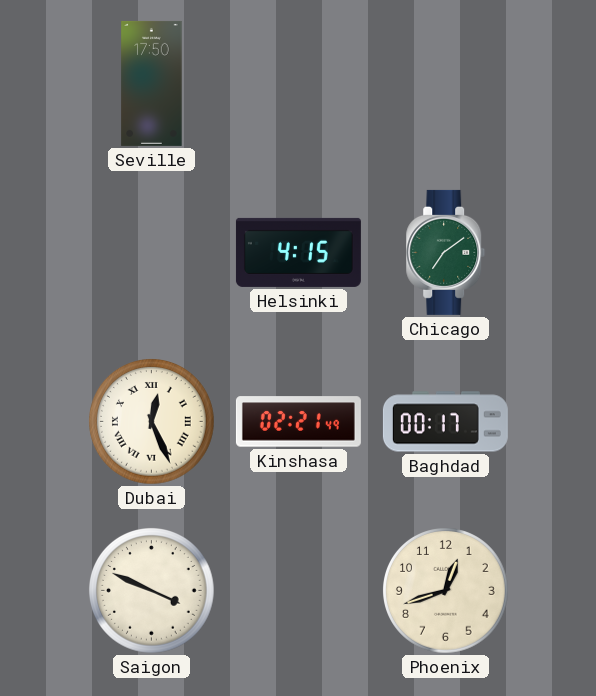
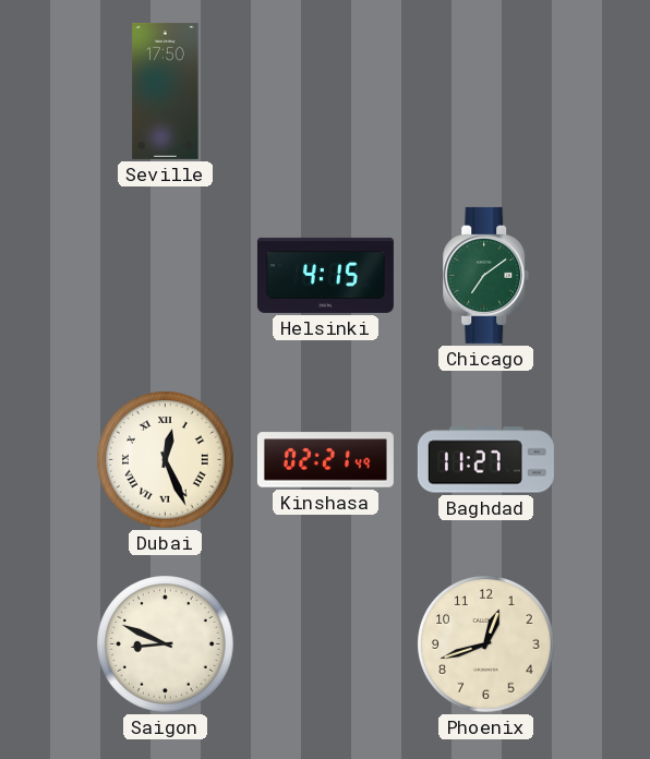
Baghdad: 00:17 -> 11:27
Saigon: 3:49 -> 8:49
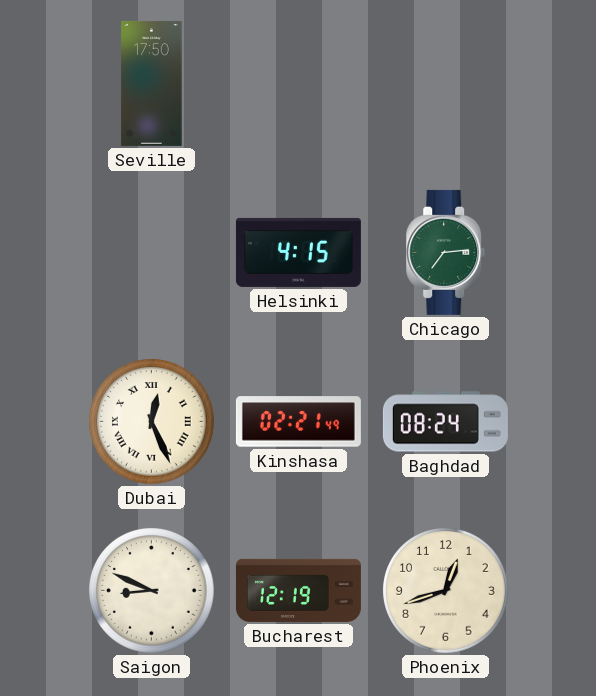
Chicago: 7:09 -> 7:14
Baghdad: 11:27 -> 08:24
Bucharest: none -> 12:19
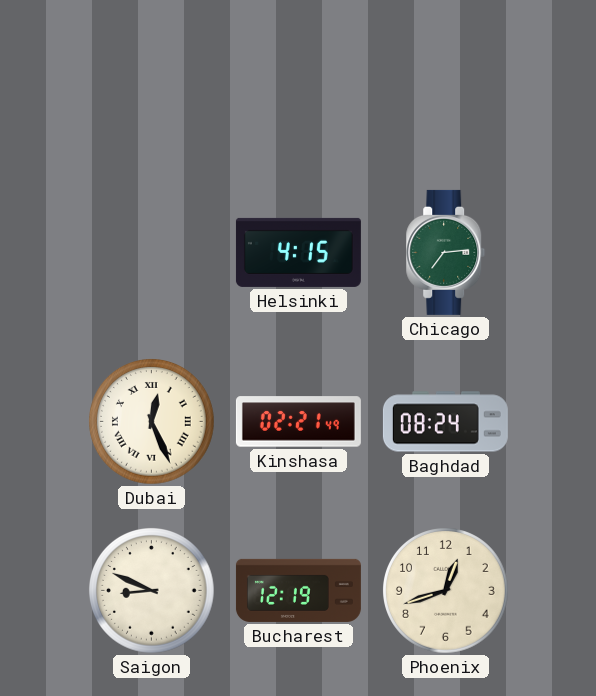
Seville: 17:50 -> none
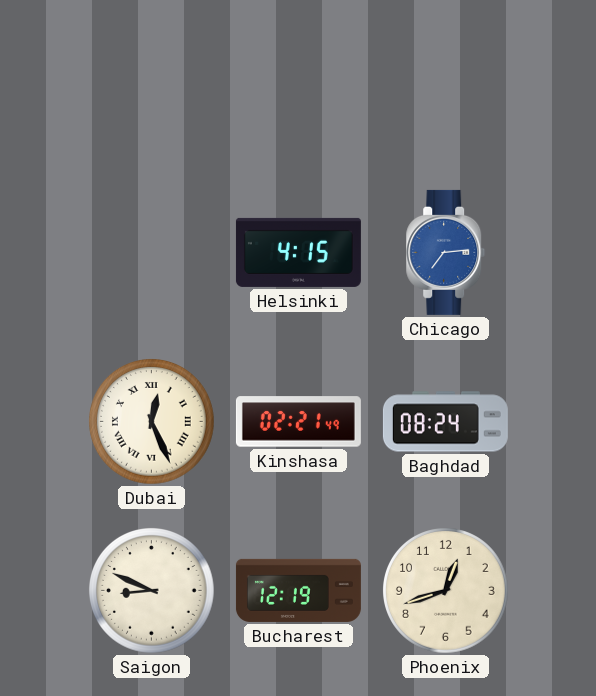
Chicago dial: green -> blue
